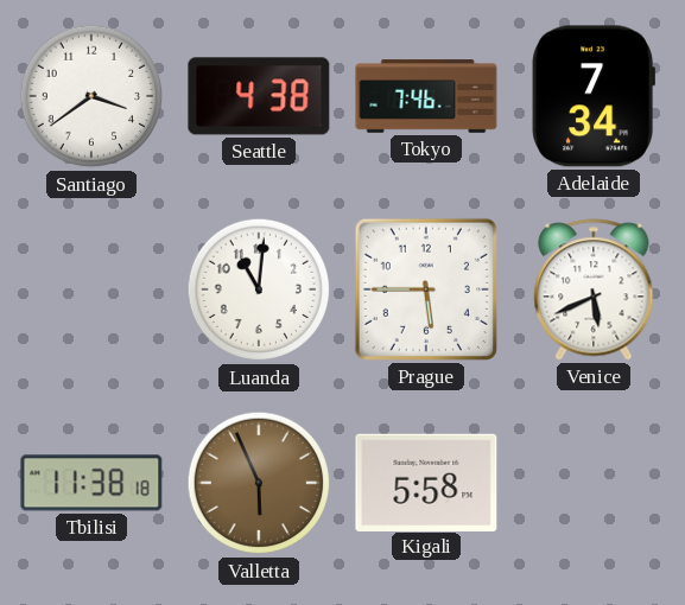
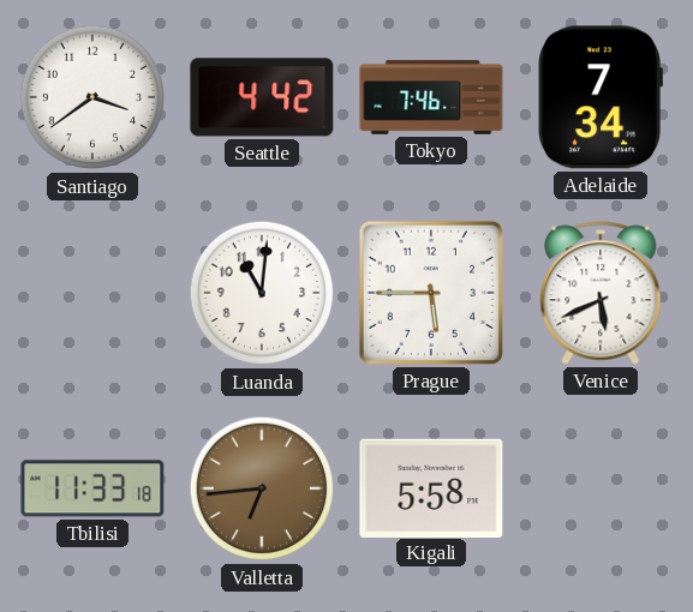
Seattle: 4:38 -> 4:42
Tbilisi: 11:38 -> 11:33
Valletta: 5:56 -> 6:44
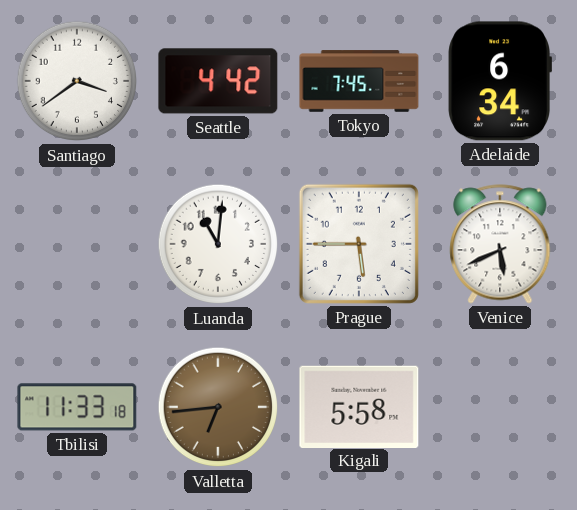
Tokyo: 7:46 -> 7:45
Adelaide: 7:34 -> 6:34
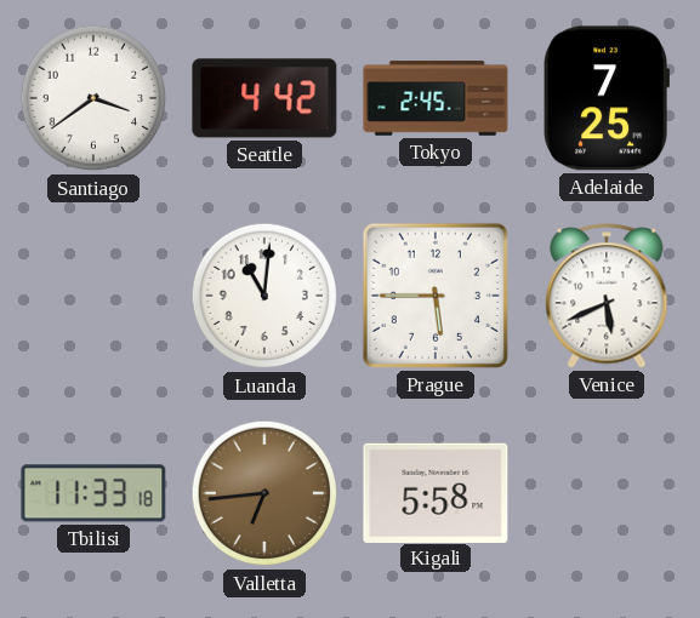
Tokyo: 7:45 -> 2:45
Adelaide: 6:34 -> 7:25
